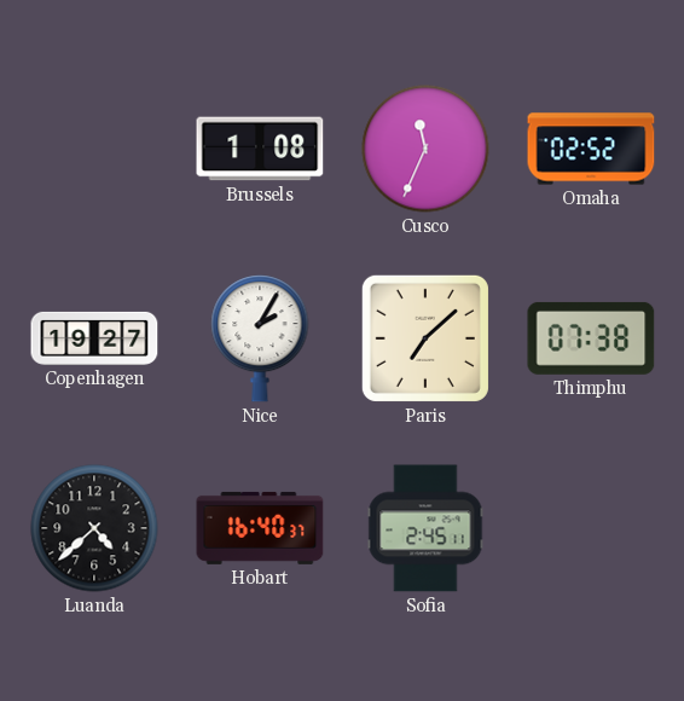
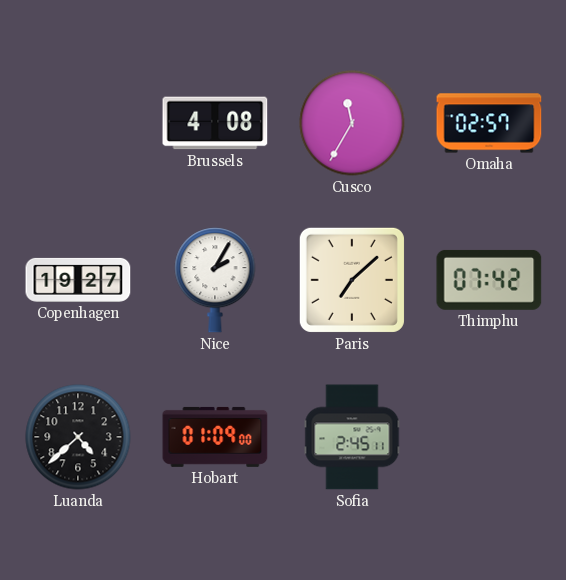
Brussels: 1:08 -> 4:08
Cusco: 11:34 -> 11:35
Omaha: 02:52 -> 02:57
Thimphu: 07:38 -> 07:42
Hobart: 16:40 -> 01:09
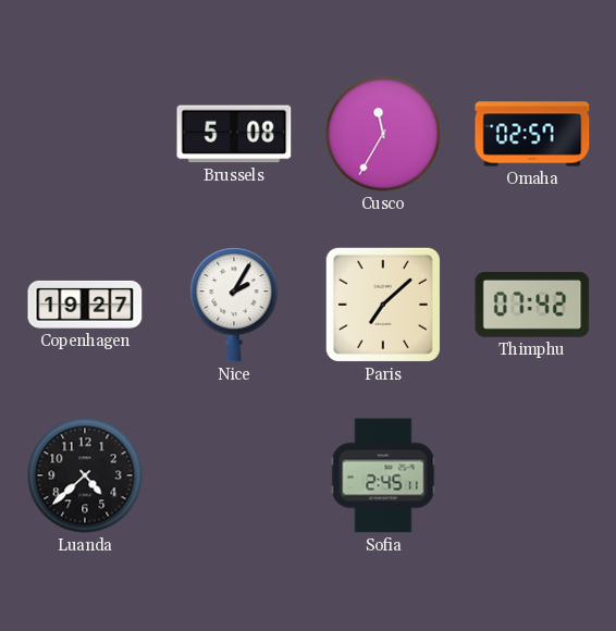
Brussels: 4:08 -> 5:08
Hobart: 01:09 -> none
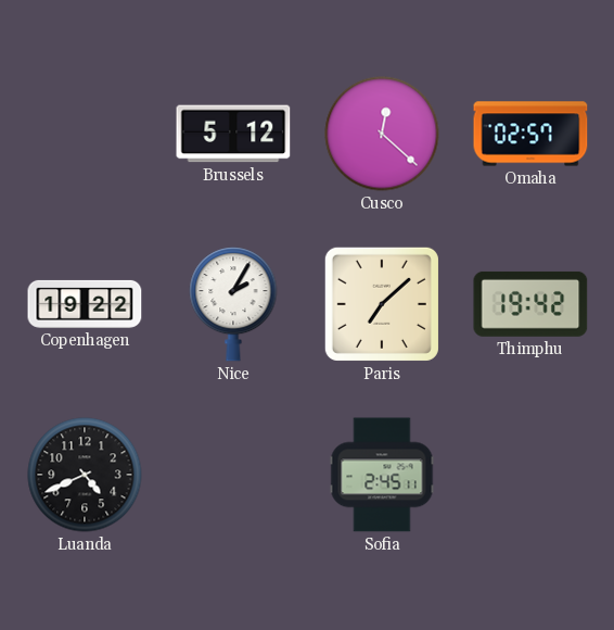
Brussels: 5:08 -> 5:12
Cusco: 11:35 -> 12:22
Copenhagen: 19:27 -> 19:22
Thimphu: 07:42 -> 19:42
Luanda: 4:38 -> 4:41
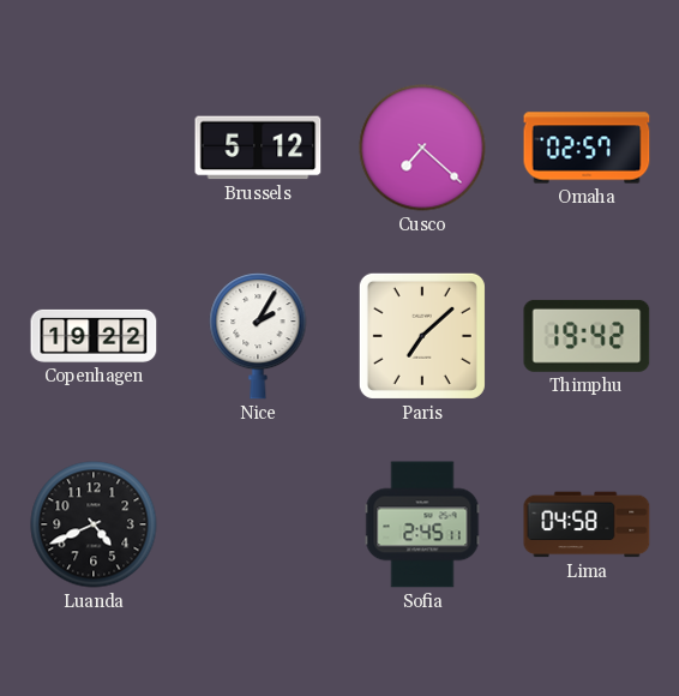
Cusco: 12:22 -> 7:22
Lima: none -> 04:58
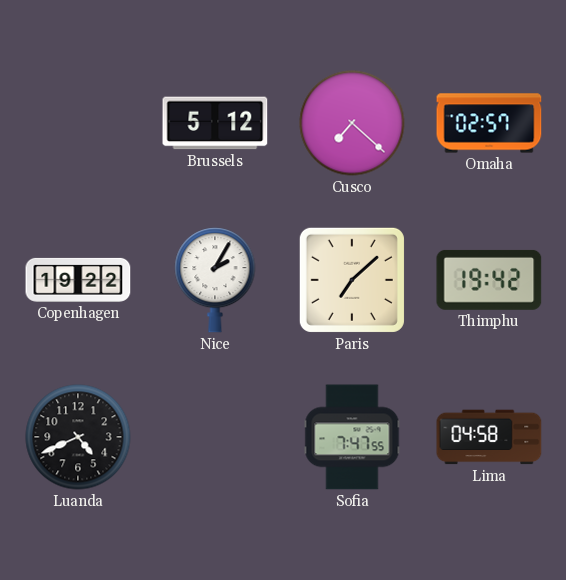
Sofia: 2:45 -> 7:47
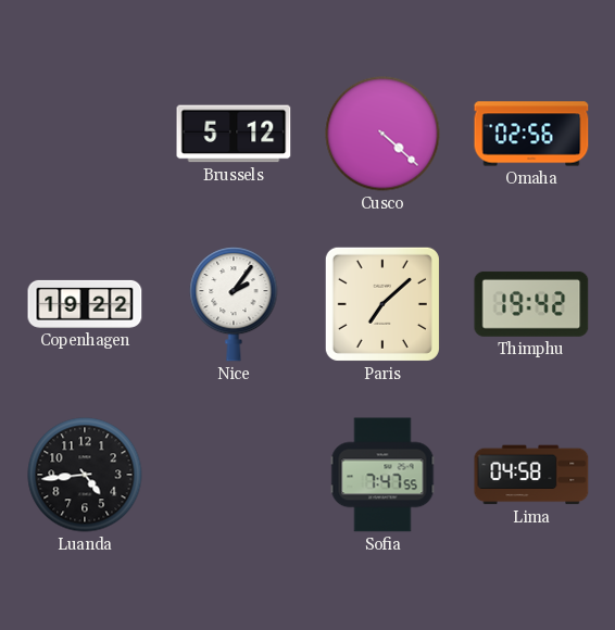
Cusco: 7:22 -> 4:22
Omaha: 02:57 -> 02:56
Nice: 2:05 -> 2:06
Luanda: 4:41 -> 4:44
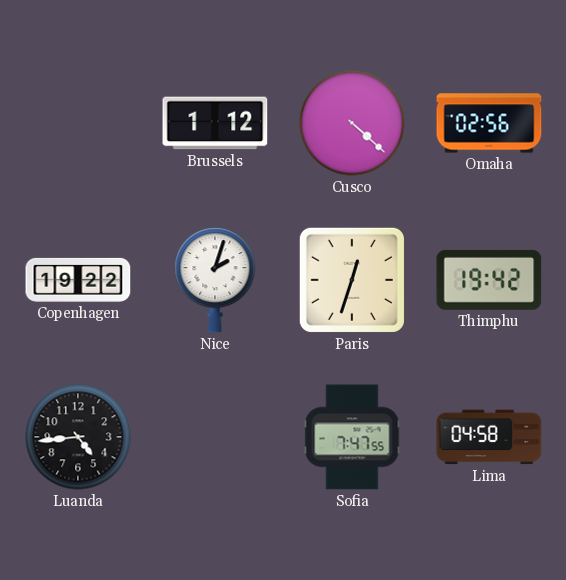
Brussels: 5:12 -> 1:12
Nice: 2:06 -> 2:03
Paris: 7:08 -> 12:33
